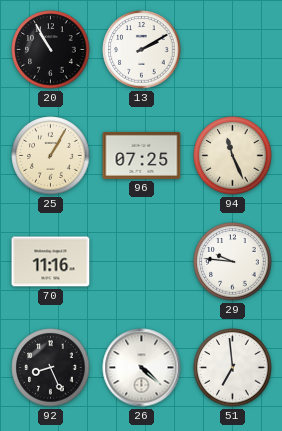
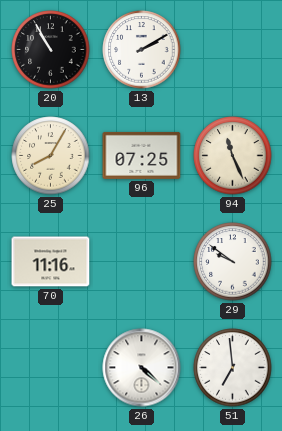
25: 1:05 -> 8:05
29: 9:46 -> 9:51
92: 8:26 -> none
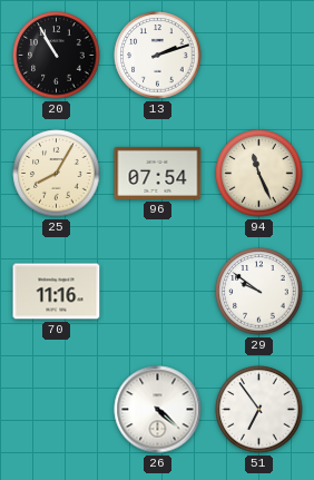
13: 2:10 -> 2:12
96: 07:25 -> 07:54
51: 6:59 -> 6:54
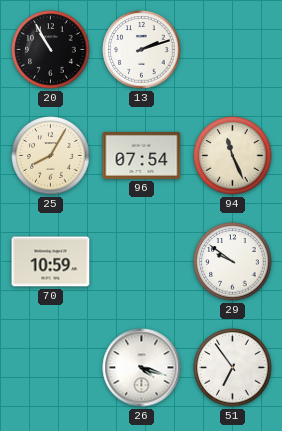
70: 11:16 -> 10:59
26: 4:22 -> 4:18
